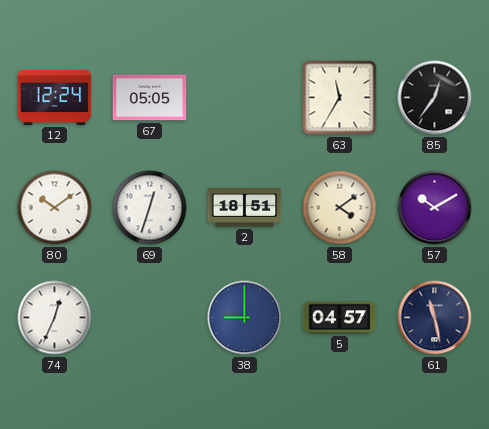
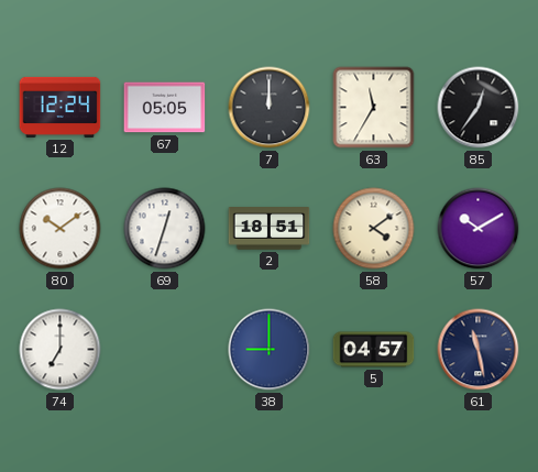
7: none -> 12:00
74: 12:34 -> 7:00
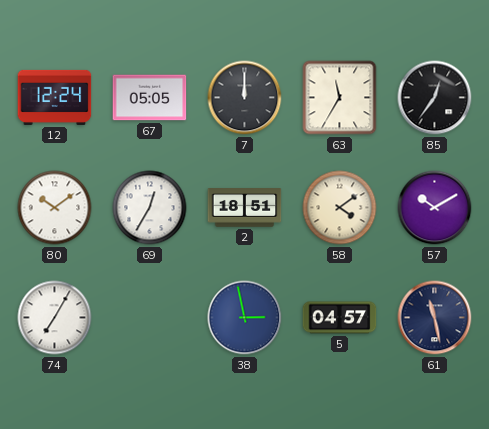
69: 12:33 -> 12:35
74: 7:00 -> 7:05
38: 9:00 -> 2:58
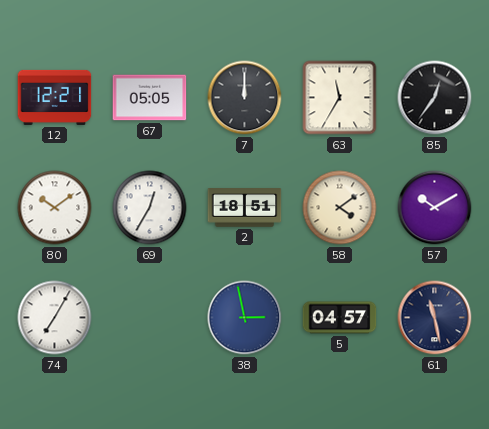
12: 12:24 -> 12:21
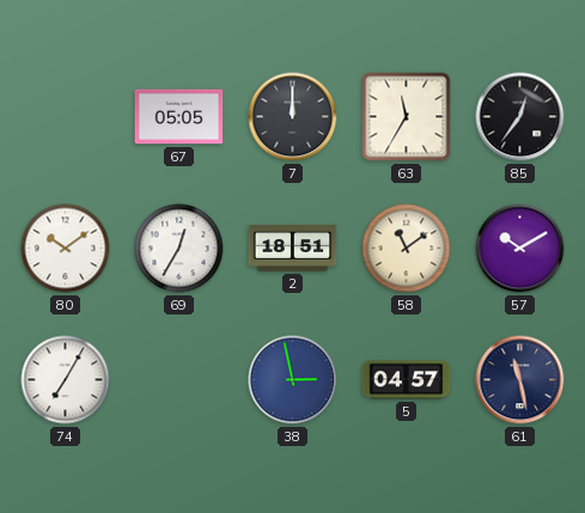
12: 12:21 -> none
58: 4:09 -> 11:09
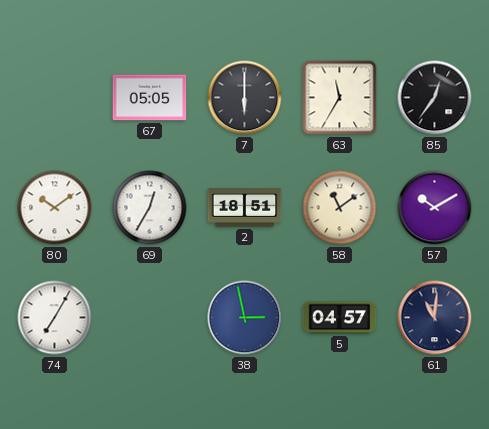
7: 12:00 -> 6:00
61: 11:28 -> 11:01
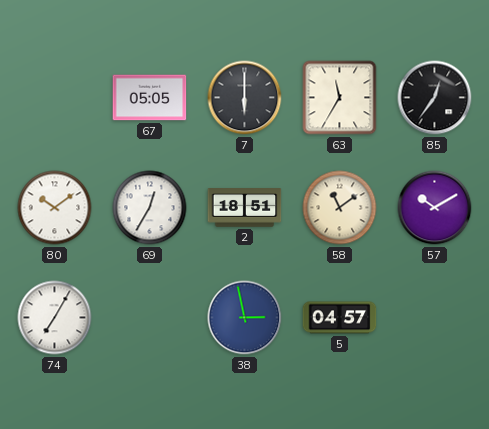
61: 11:01 -> none
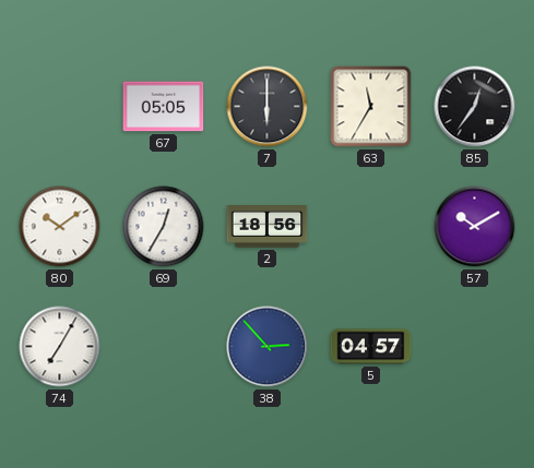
2: 18:51 -> 18:56
58: 11:09 -> none
38: 2:58 -> 2:53
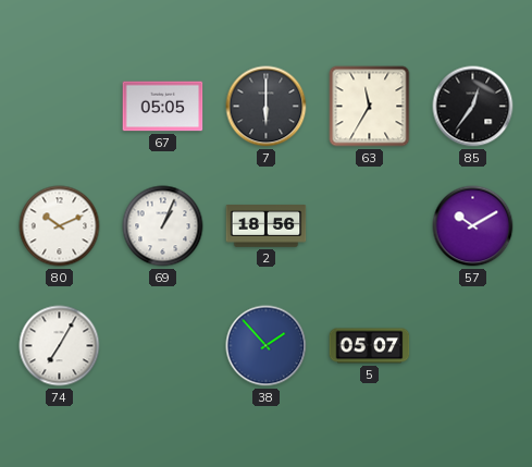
80: 10:09 -> 10:11
69: 12:35 -> 1:04
38: 2:53 -> 1:53
5: 04:57 -> 05:07
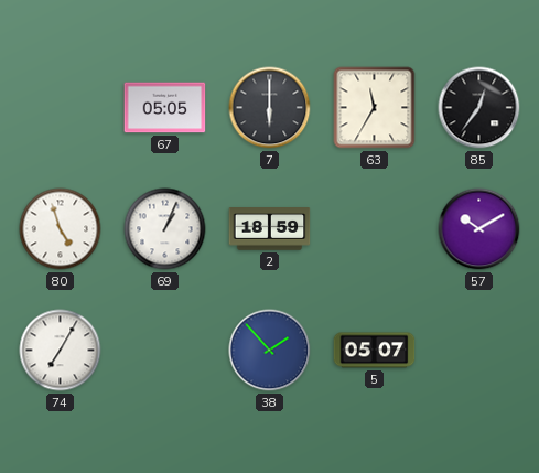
80: 10:11 -> 4:57
2: 18:56 -> 18:59
